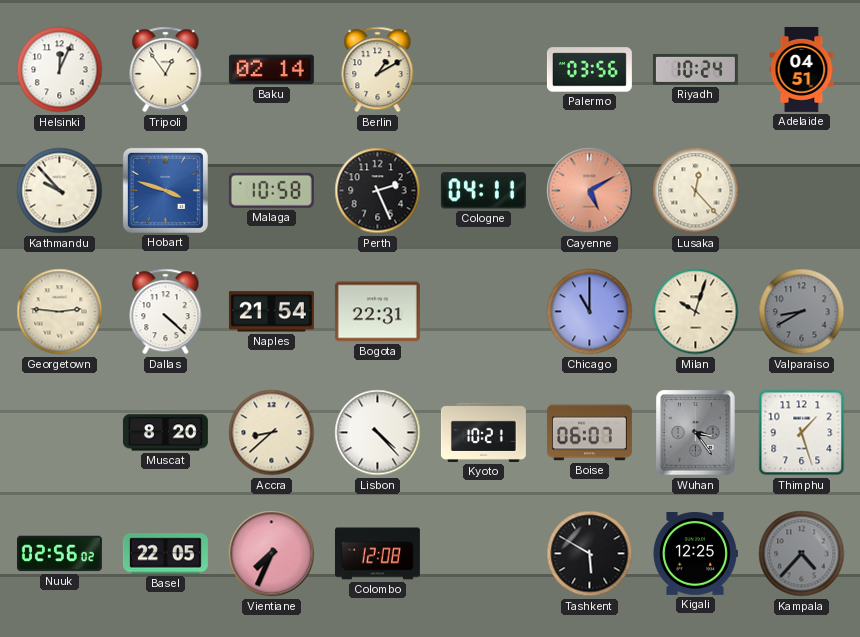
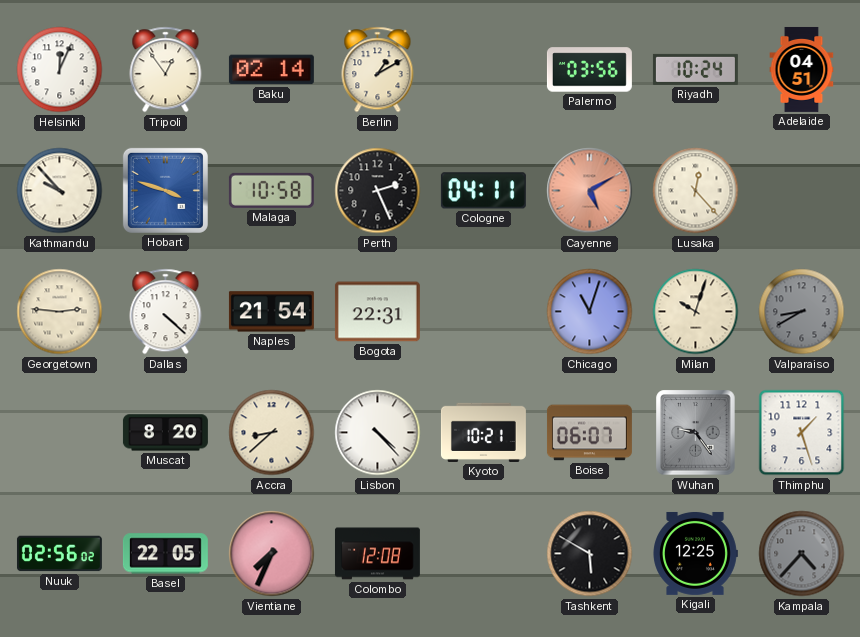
Chicago: 11:00 -> 11:03
Wuhan: 3:24 -> 9:24
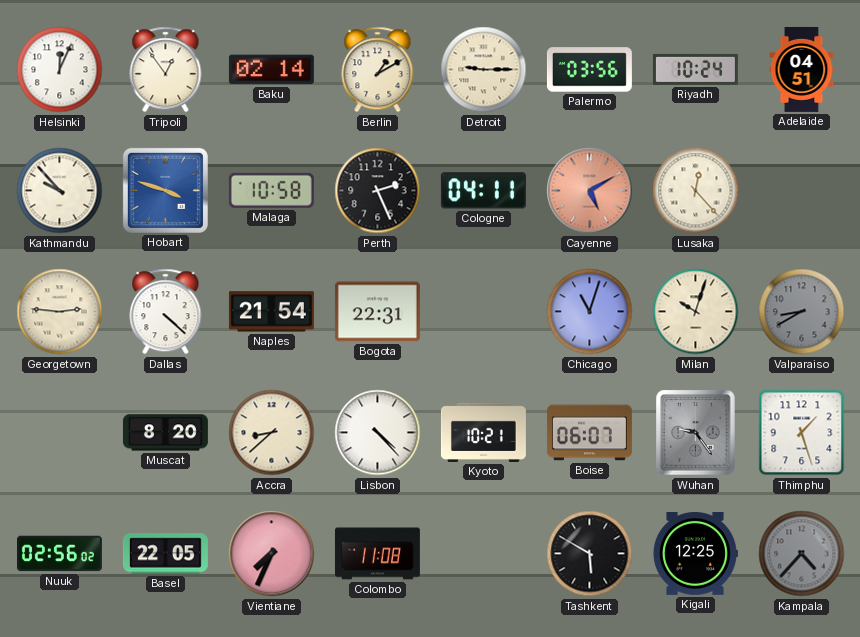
Detroit: none -> 9:15
Colombo: 12:08 -> 11:08
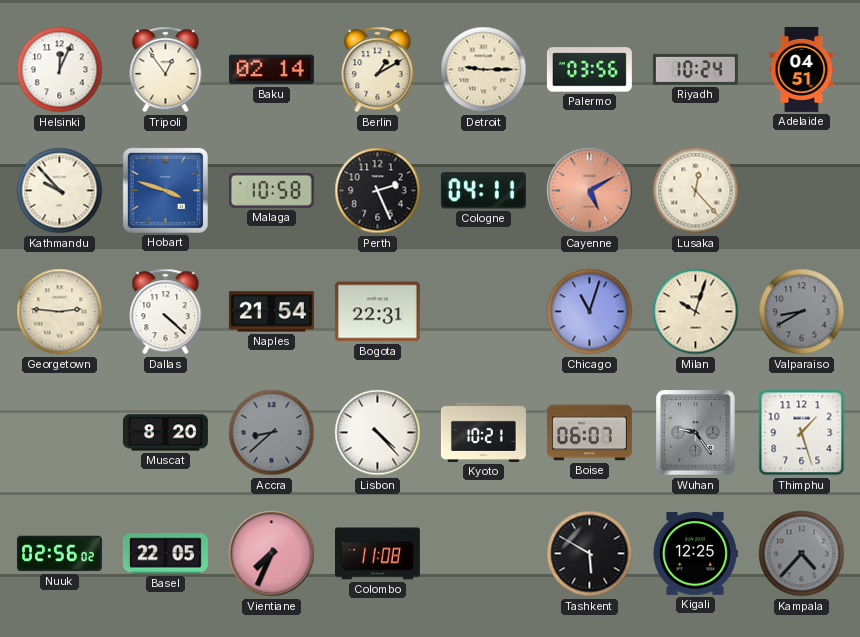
Accra dial: cream -> grey
